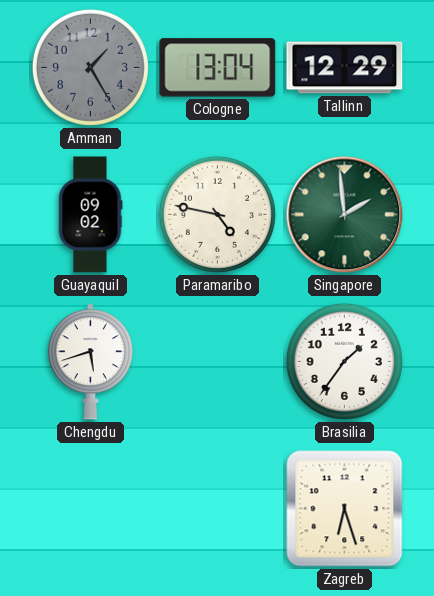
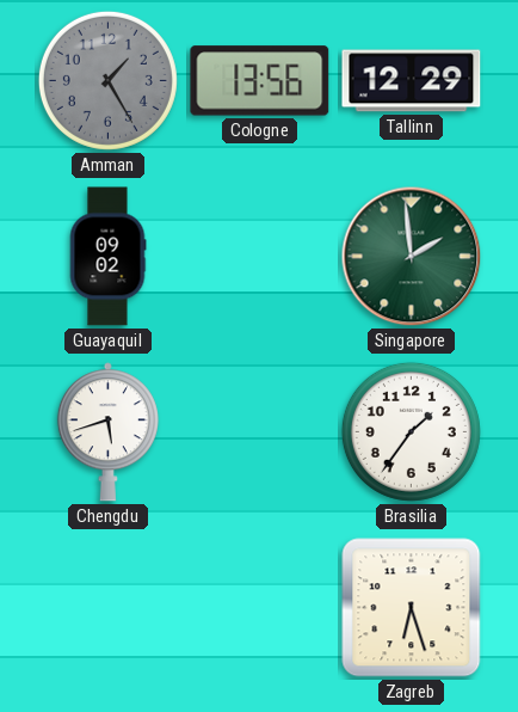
Cologne: 13:04 -> 13:56
Paramaribo: 4:47 -> none
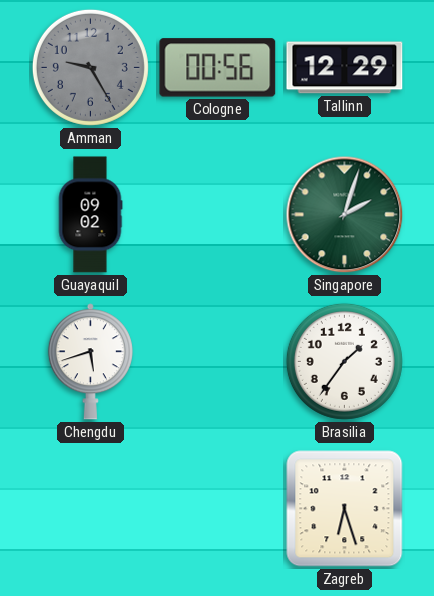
Amman: 1:25 -> 9:25
Cologne: 13:56 -> 00:56
Singapore: 1:59 -> 2:03
